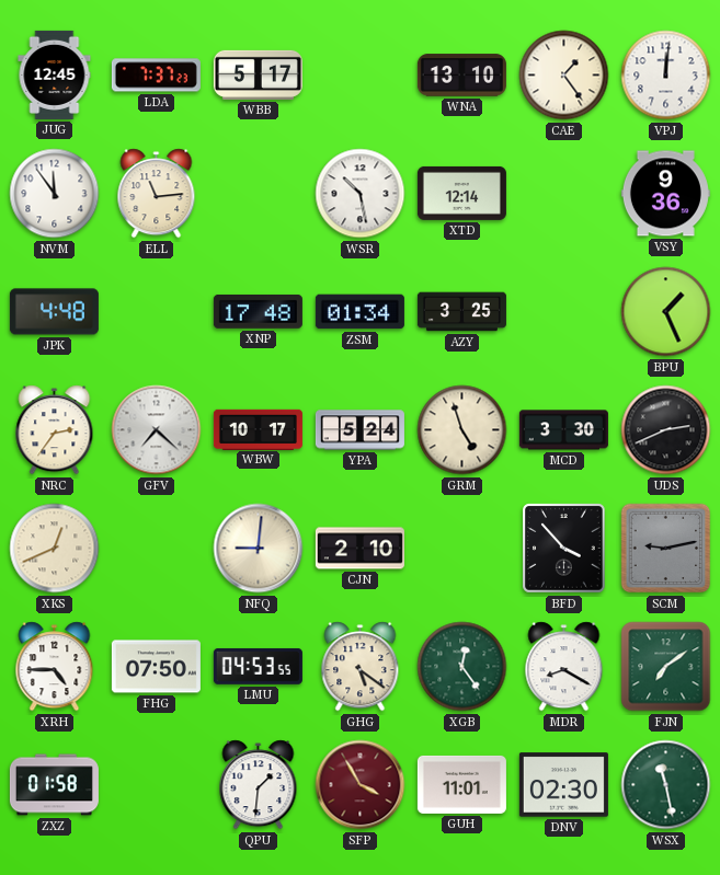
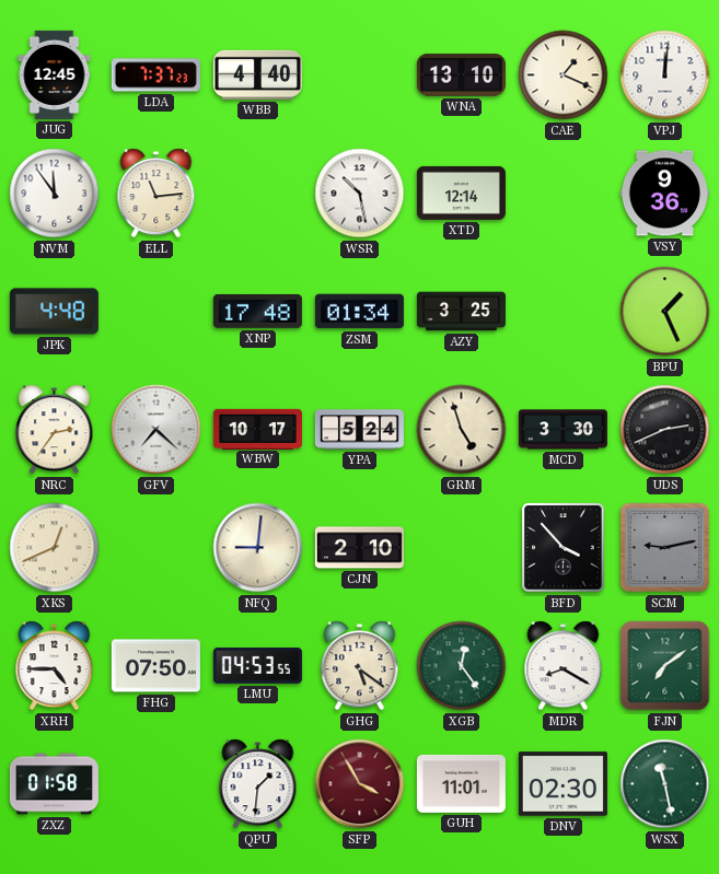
WBB: 5:17 -> 4:40
CAE: 1:24 -> 1:19
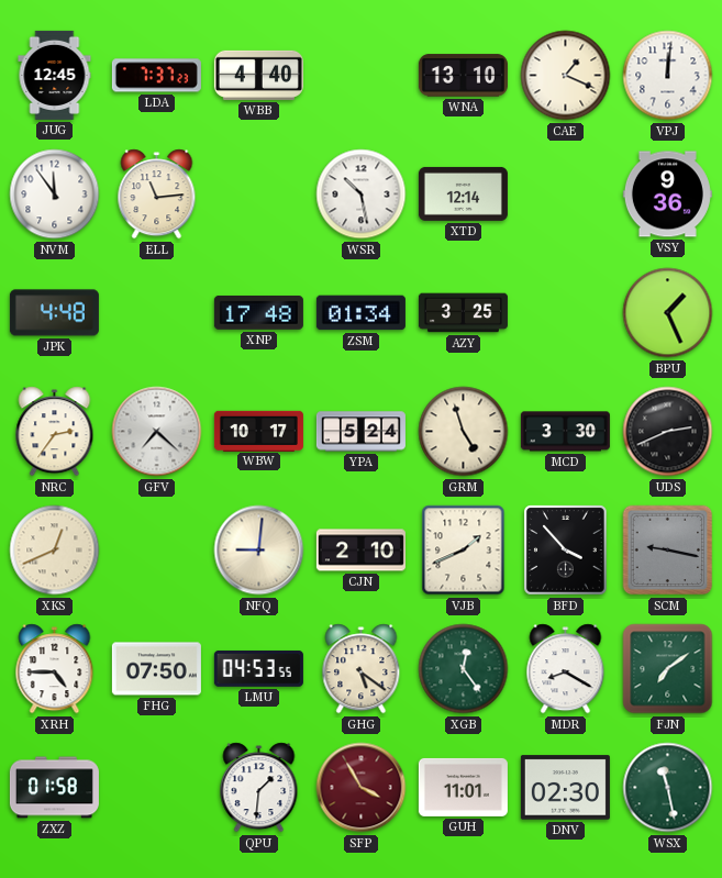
VJB: none -> 1:41
SCM: 9:13 -> 9:17
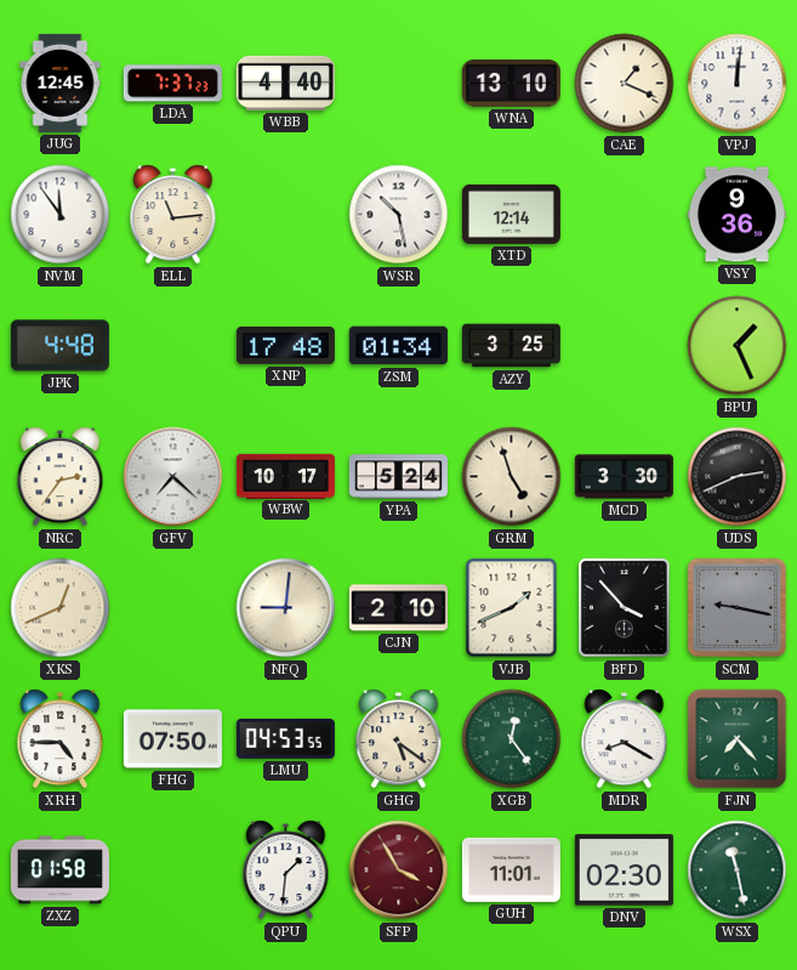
FJN: 7:09 -> 7:23
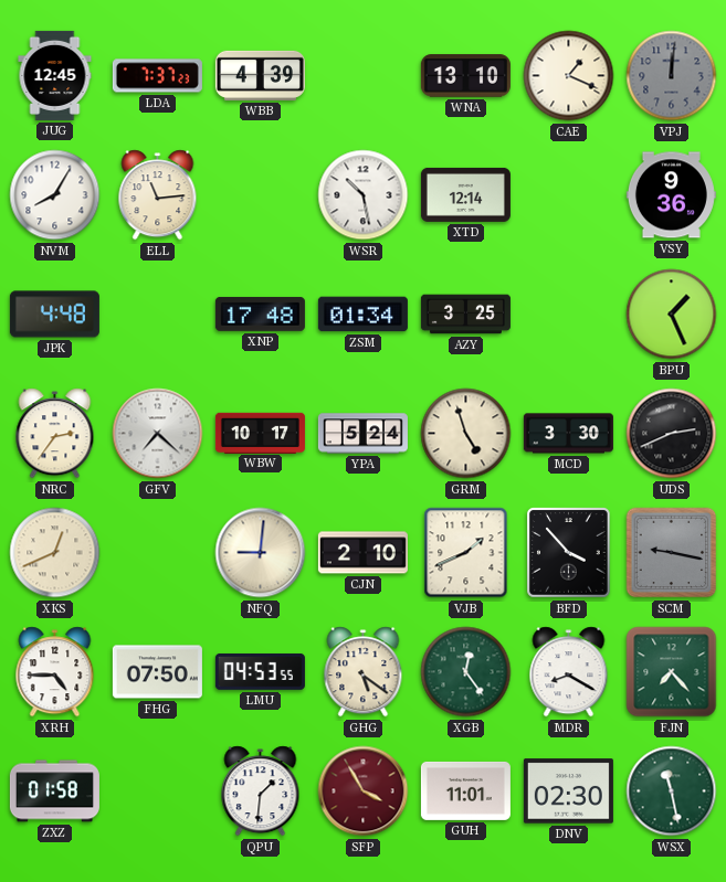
WBB: 4:40 -> 4:39
VPJ dial: white -> grey
NVM: 11:54 -> 8:05
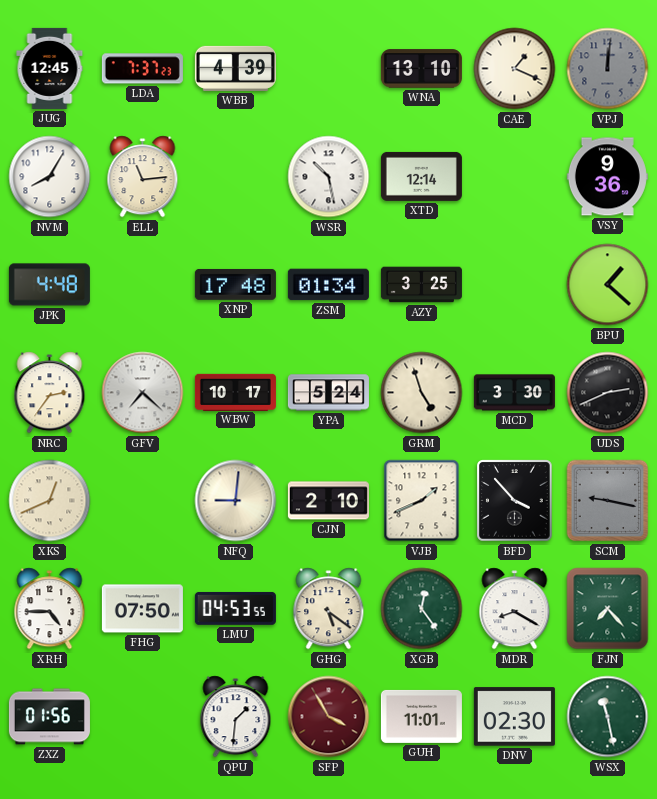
BPU: 1:26 -> 1:22
ZXZ: 01:58 -> 01:56
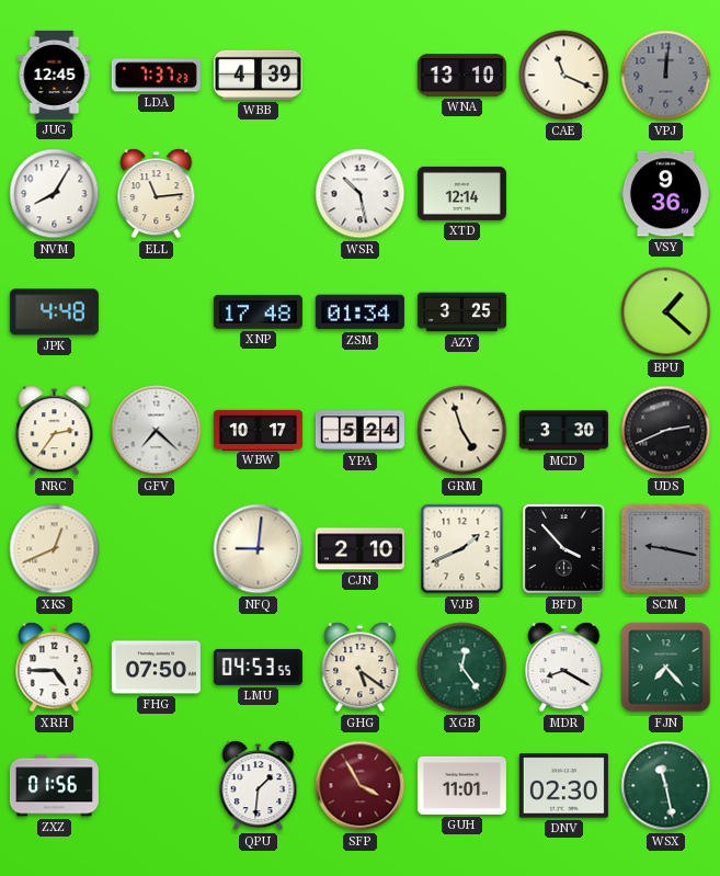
CAE: 1:19 -> 11:19
